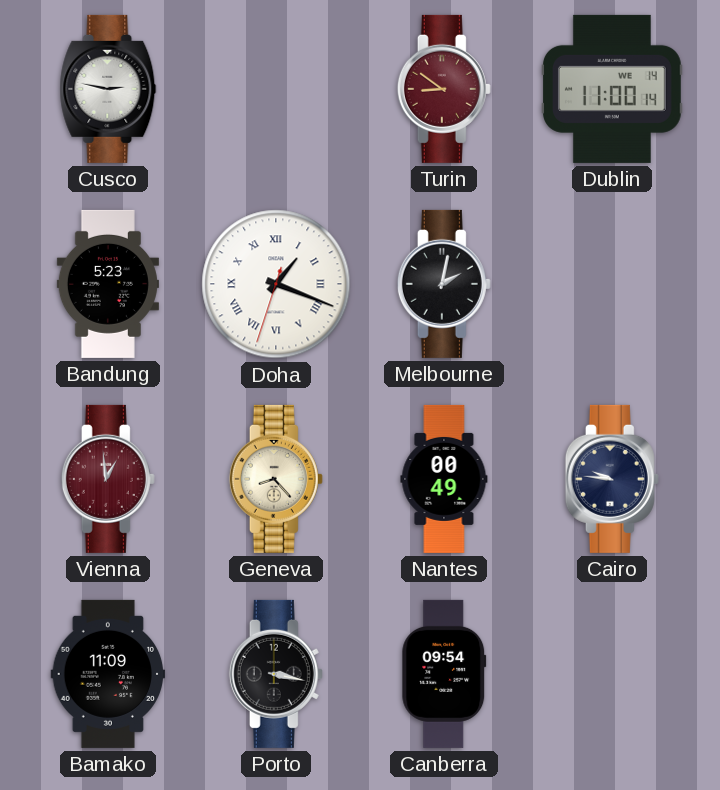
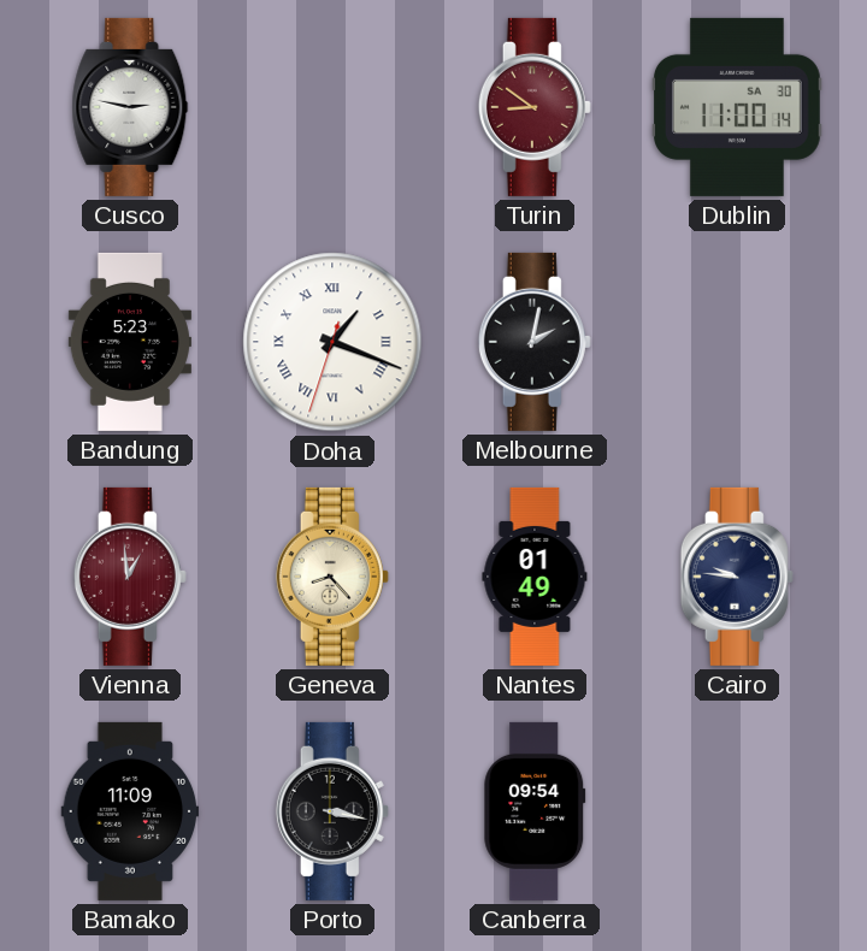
Dublin date: WE 14 -> SA 30
Nantes: 00:49 -> 01:49
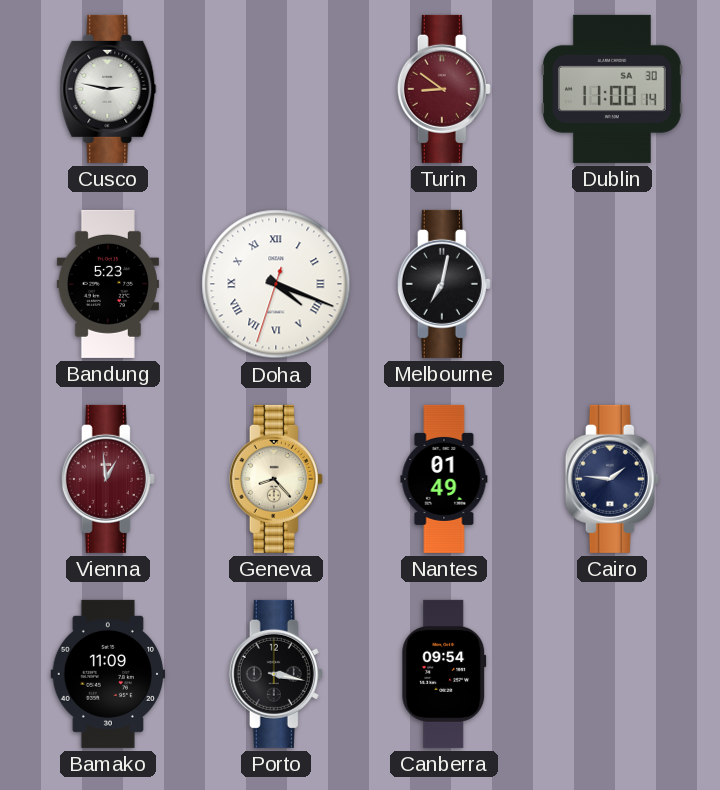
Doha: 1:18 -> 4:18
Melbourne: 2:02 -> 7:02
Cairo: 9:46 -> 1:46
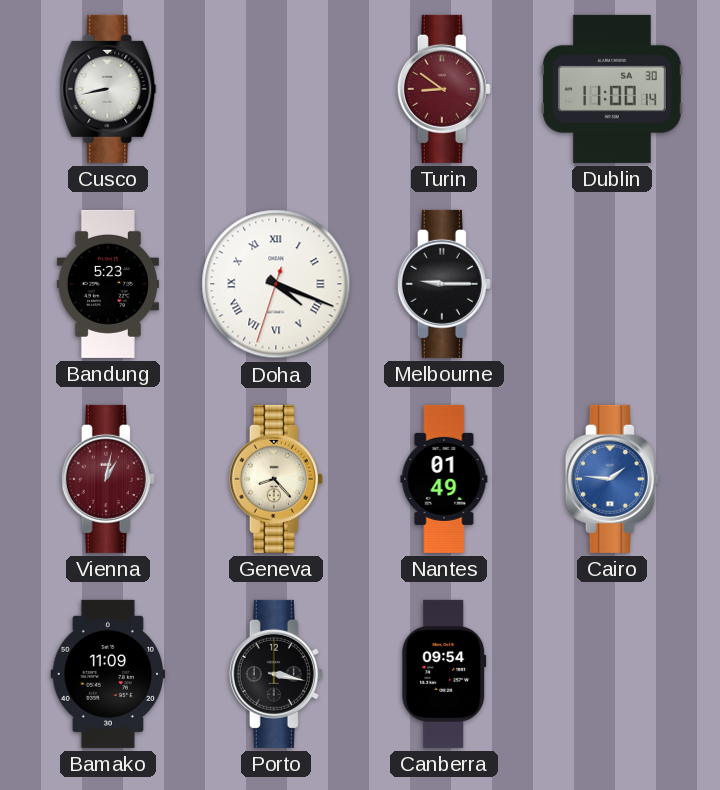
Cusco: 2:47 -> 8:43
Melbourne: 7:02 -> 9:15
Vienna: 12:59 -> 1:02
Cairo dial: navy -> blue
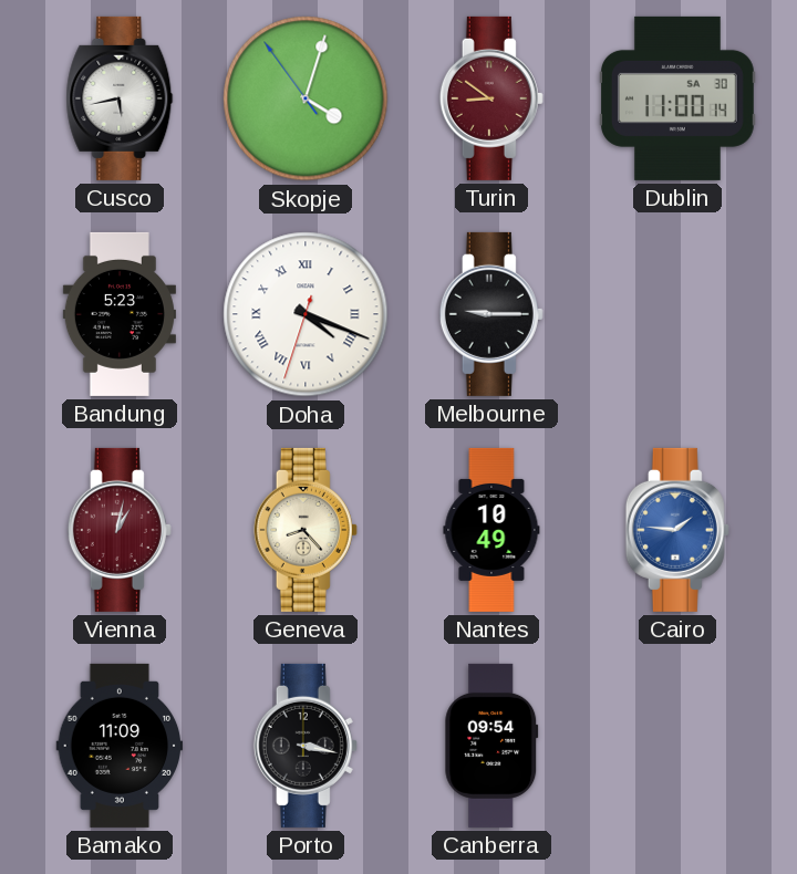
Cusco: 8:43 -> 5:43
Skopje: none -> 4:02
Nantes: 01:49 -> 10:49
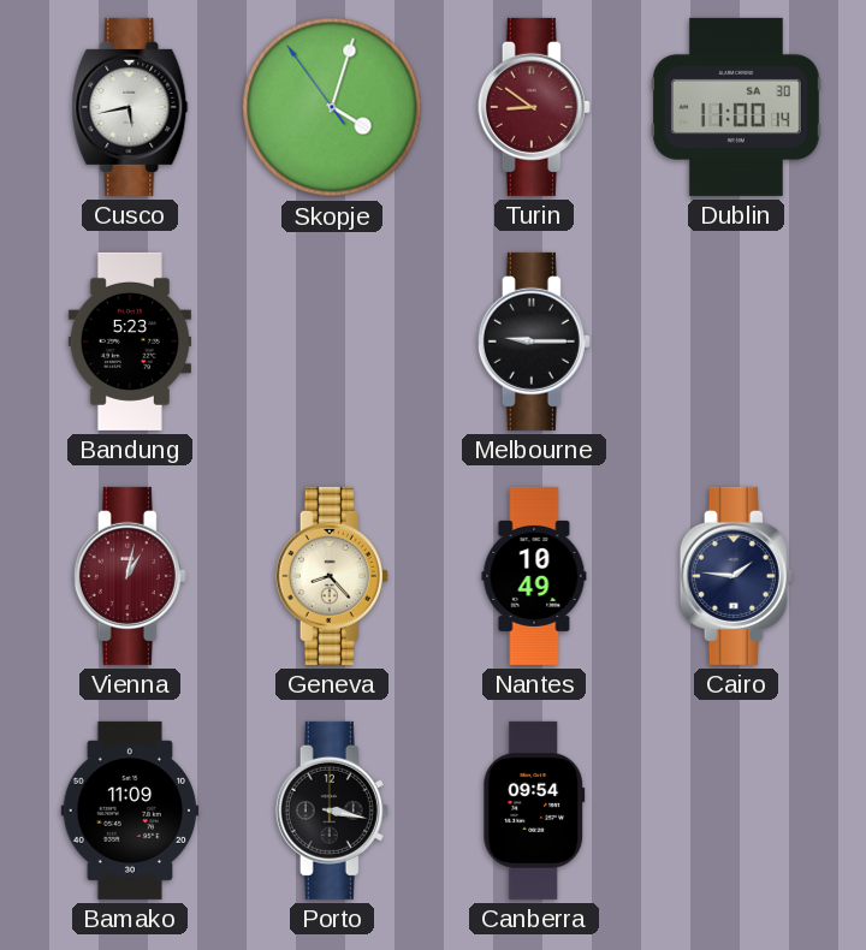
Doha: 4:18 -> none
Cairo dial: blue -> navy
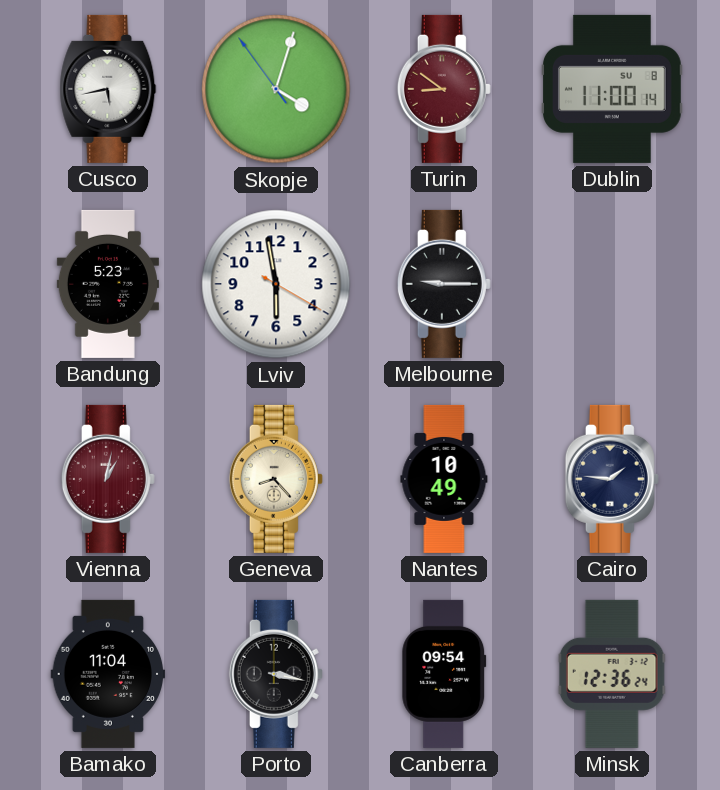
Dublin date: SA 30 -> SU 8
Lviv: none -> 5:58
Bamako: 11:09 -> 11:04
Minsk: none -> 12:36
